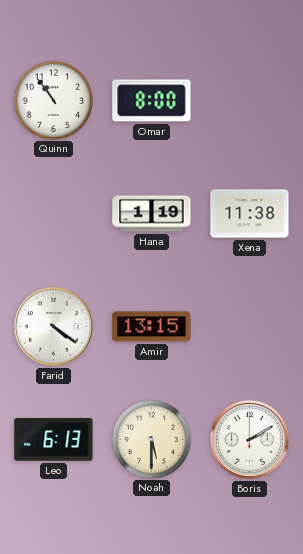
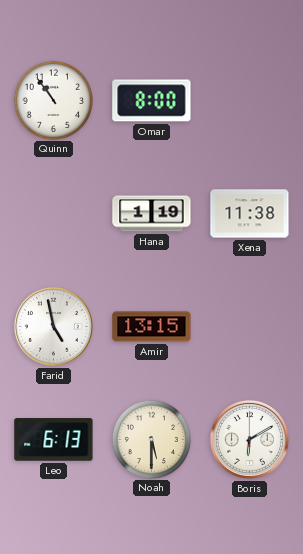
Farid: 4:21 -> 4:58
Boris: 2:10 -> 6:10
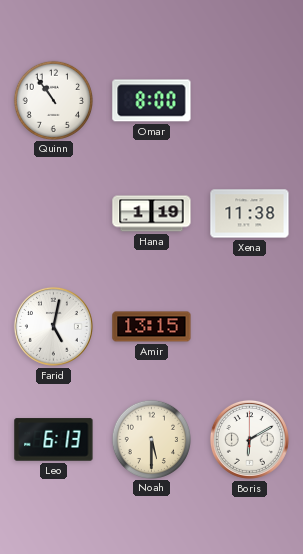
Farid: 4:58 -> 5:02
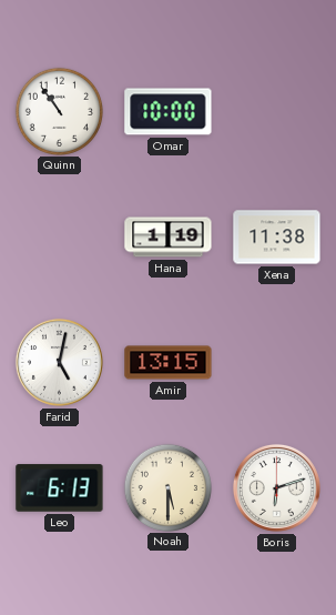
Omar: 8:00 -> 10:00
Boris: 6:10 -> 6:12
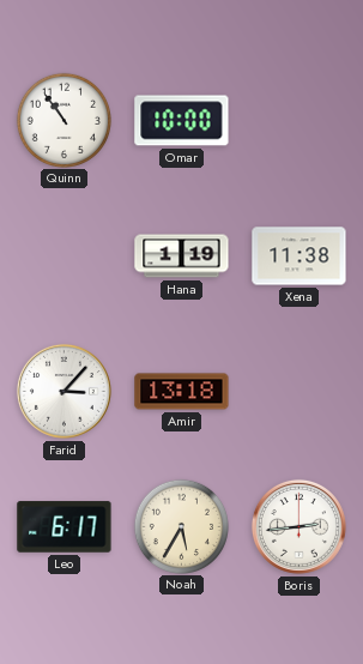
Farid: 5:02 -> 3:07
Amir: 13:15 -> 13:18
Leo: 6:13 -> 6:17
Noah: 5:30 -> 5:35
Boris: 6:12 -> 2:44
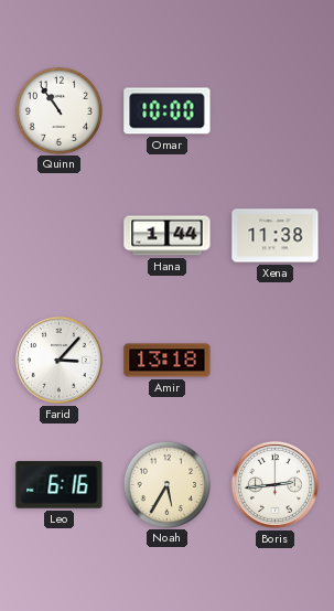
Hana: 1:19 -> 1:44
Leo: 6:17 -> 6:16
